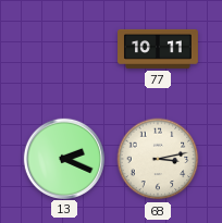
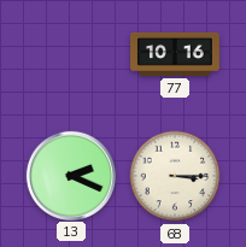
77: 10:11 -> 10:16
68: 3:13 -> 3:15
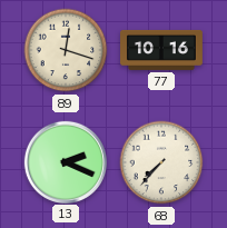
89: none -> 12:18
68: 3:15 -> 7:37
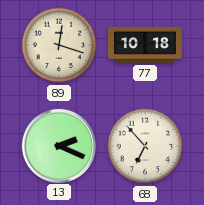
77: 10:16 -> 10:18
68: 7:37 -> 6:53
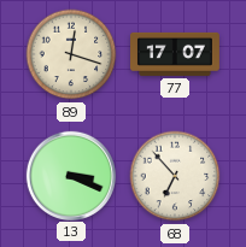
77: 10:18 -> 17:07
13: 2:19 -> 3:19
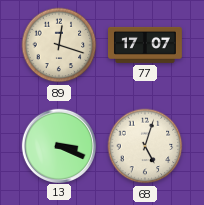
68: 6:53 -> 5:03
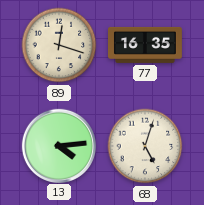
77: 17:07 -> 16:35
13: 3:19 -> 4:14
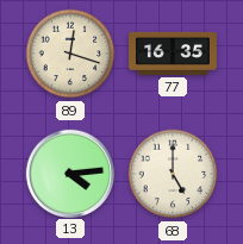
68: 5:03 -> 5:00
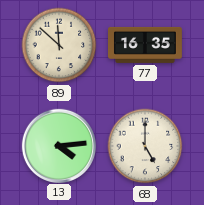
89: 12:18 -> 11:52
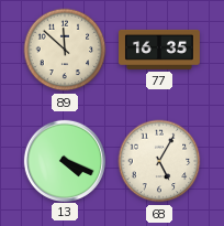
13: 4:14 -> 4:19
68: 5:00 -> 5:05
